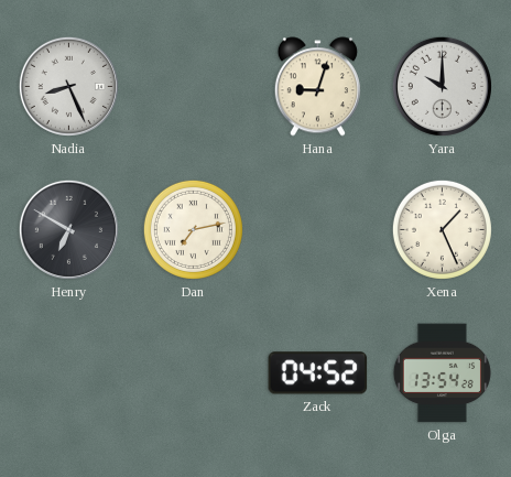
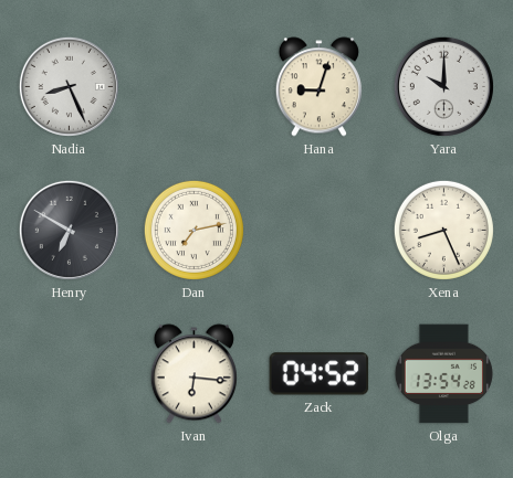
Xena: 1:26 -> 8:26
Ivan: none -> 6:16
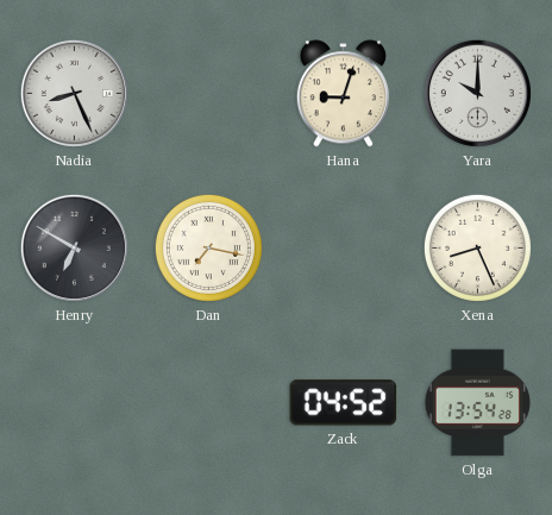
Dan: 7:13 -> 7:17
Ivan: 6:16 -> none
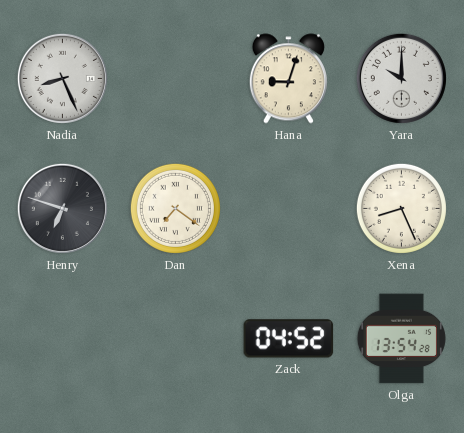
Henry: 6:50 -> 6:48
Dan: 7:17 -> 7:21
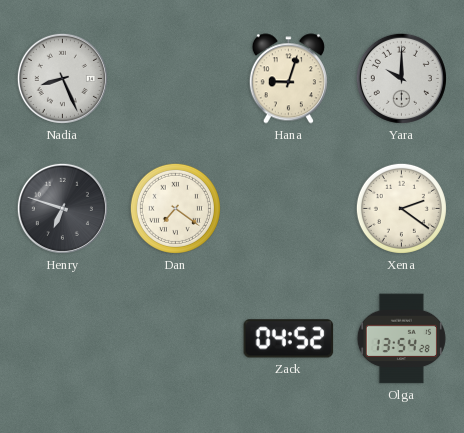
Xena: 8:26 -> 2:21
